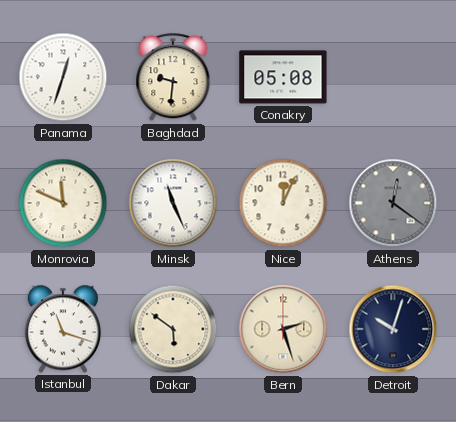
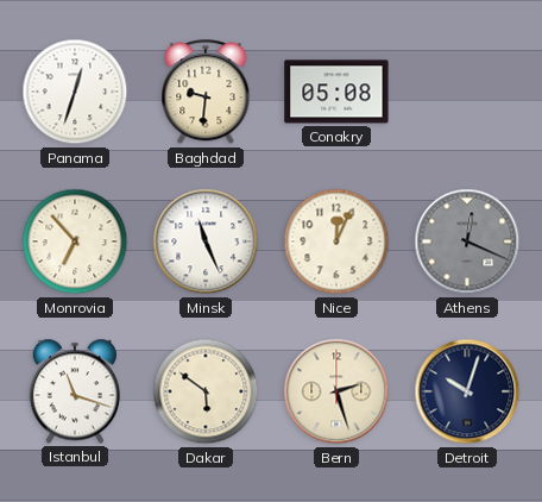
Monrovia: 11:49 -> 6:53
Athens: 12:21 -> 12:19
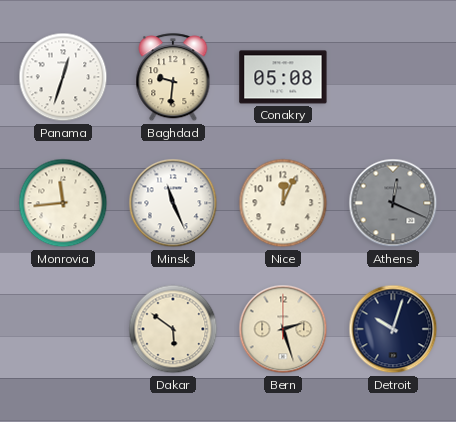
Monrovia: 6:53 -> 11:44
Istanbul: 11:18 -> none
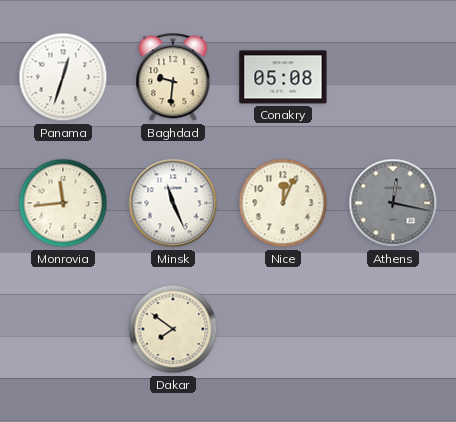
Athens: 12:19 -> 12:17
Dakar: 5:51 -> 7:51
Bern: 2:27 -> none
Detroit: 10:03 -> none
